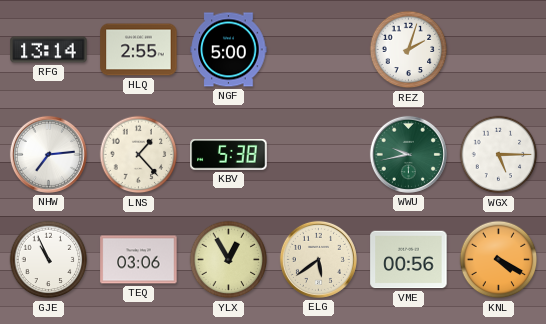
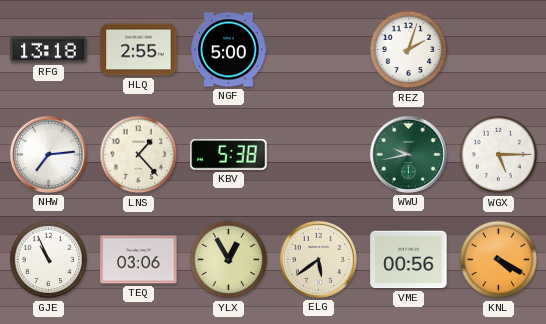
RFG: 13:14 -> 13:18
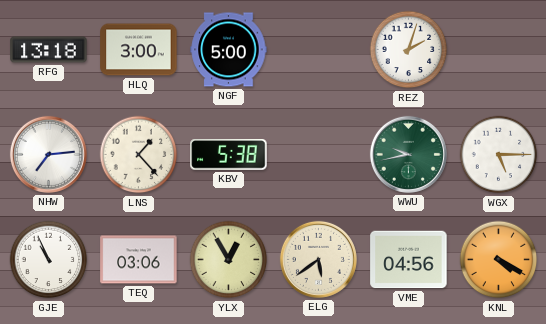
HLQ: 2:55 -> 3:00
VME: 00:56 -> 04:56
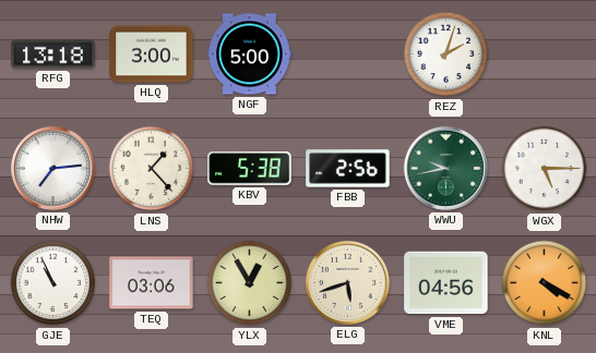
FBB: none -> 2:56
ELG: 5:39 -> 5:42
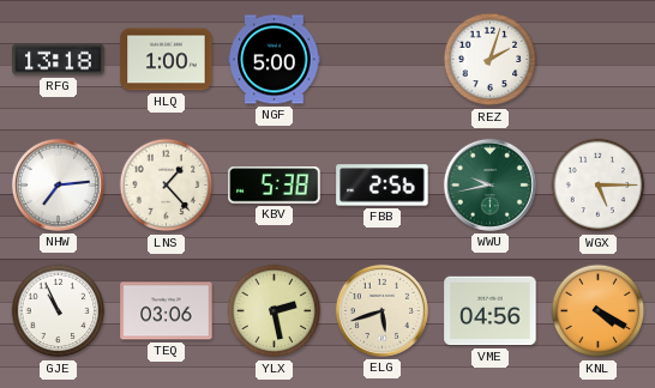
HLQ: 3:00 -> 1:00
YLX: 12:55 -> 2:28
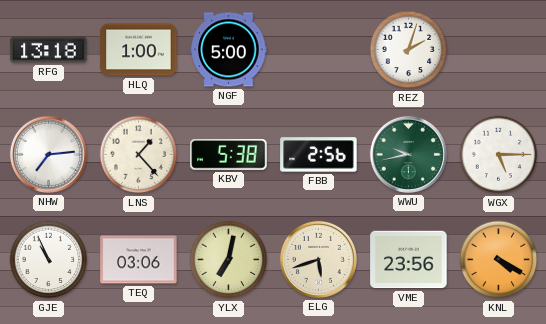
YLX: 2:28 -> 7:02
VME: 04:56 -> 23:56
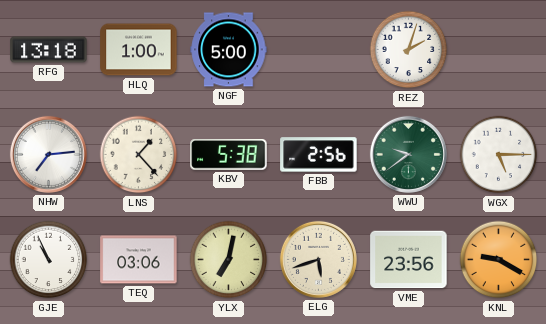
WWU: 9:43 -> 9:39
KNL: 4:20 -> 9:20
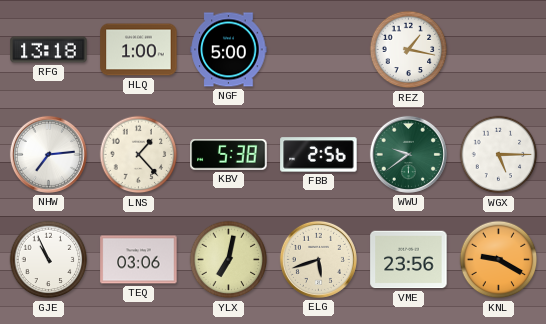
REZ: 2:03 -> 1:17
